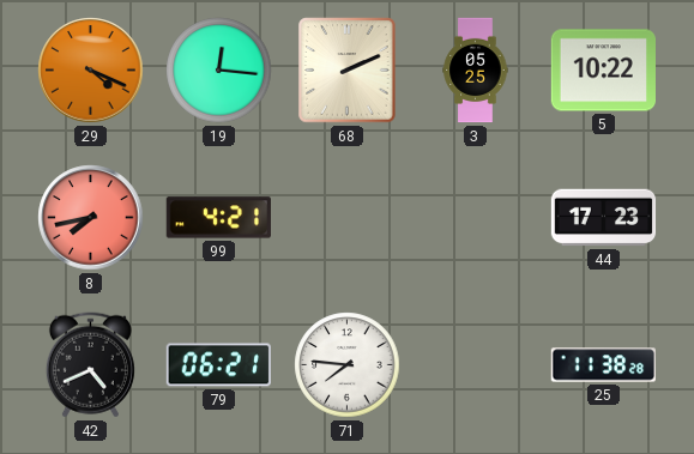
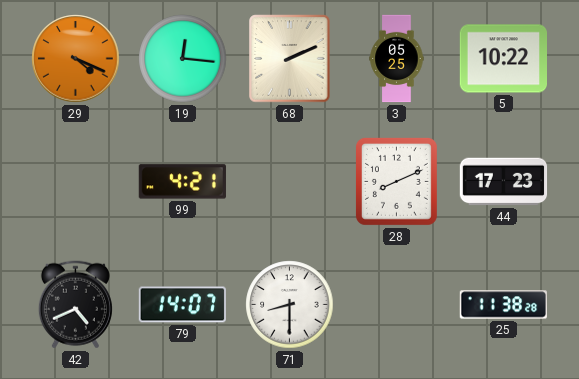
8: 7:43 -> none
28: none -> 8:11
79: 06:21 -> 14:07
71: 7:46 -> 8:30
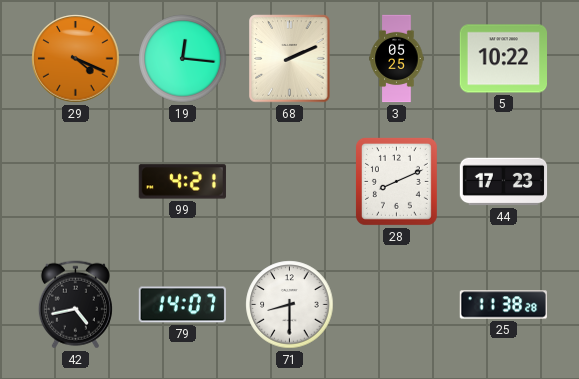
42: 4:41 -> 4:43
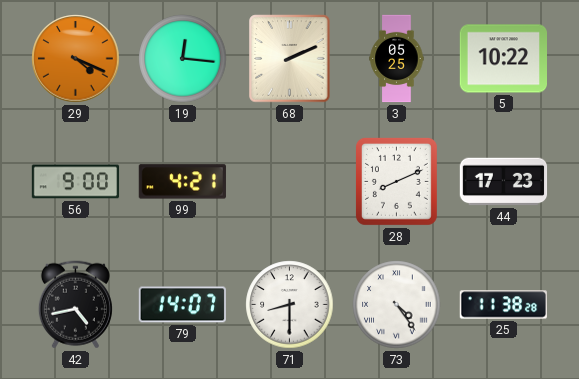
56: none -> 9:00
73: none -> 4:24
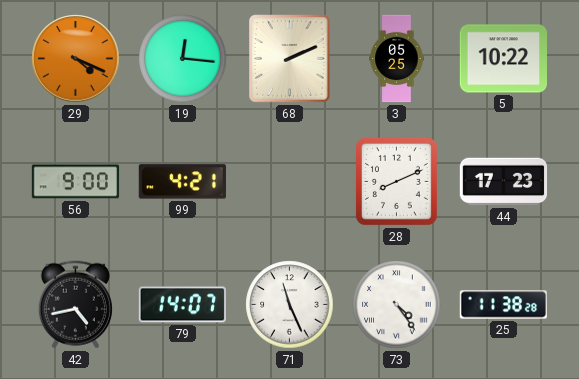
71: 8:30 -> 11:26
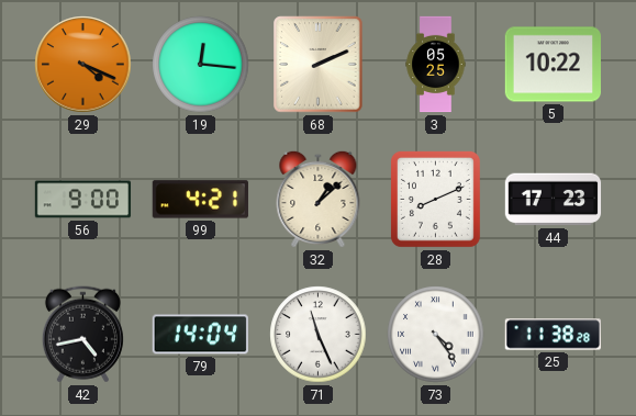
32: none -> 1:08
79: 14:07 -> 14:04
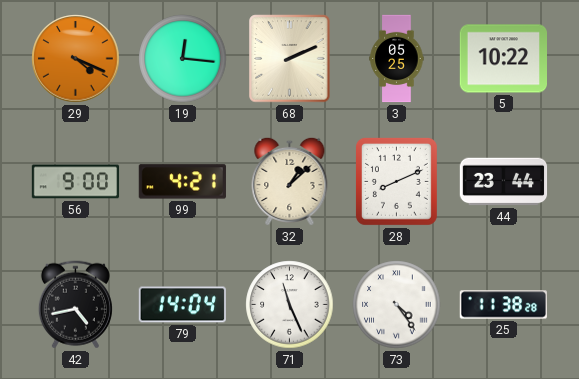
44: 17:23 -> 23:44
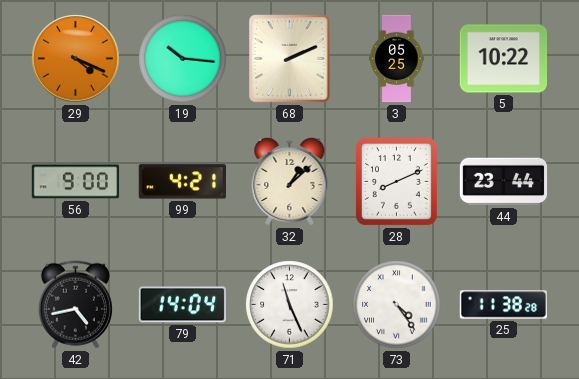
19: 12:16 -> 10:16
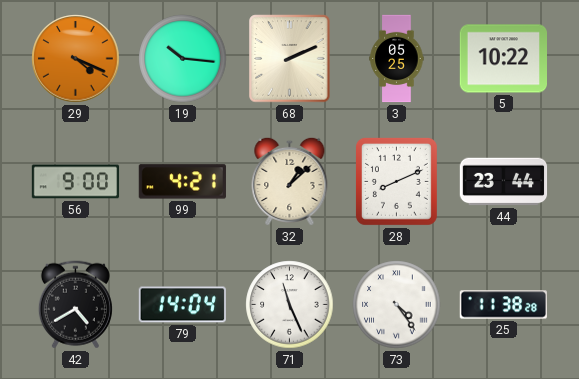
42: 4:43 -> 4:40
